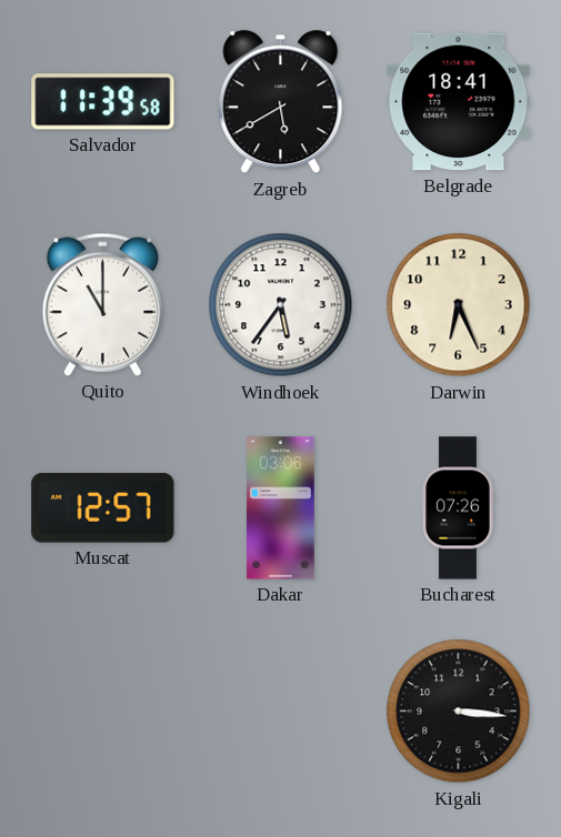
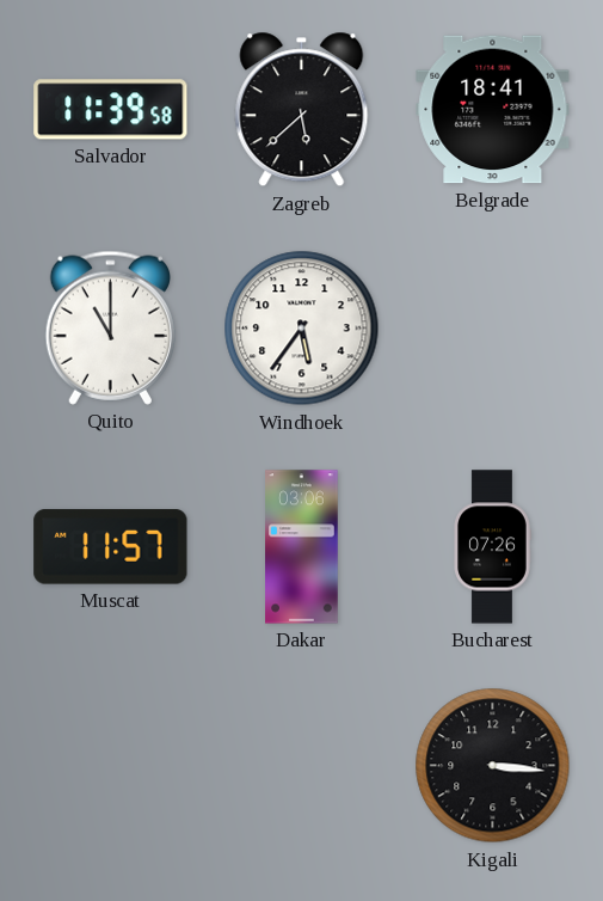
Zagreb: 5:40 -> 5:38
Darwin: 6:26 -> none
Muscat: 12:57 -> 11:57
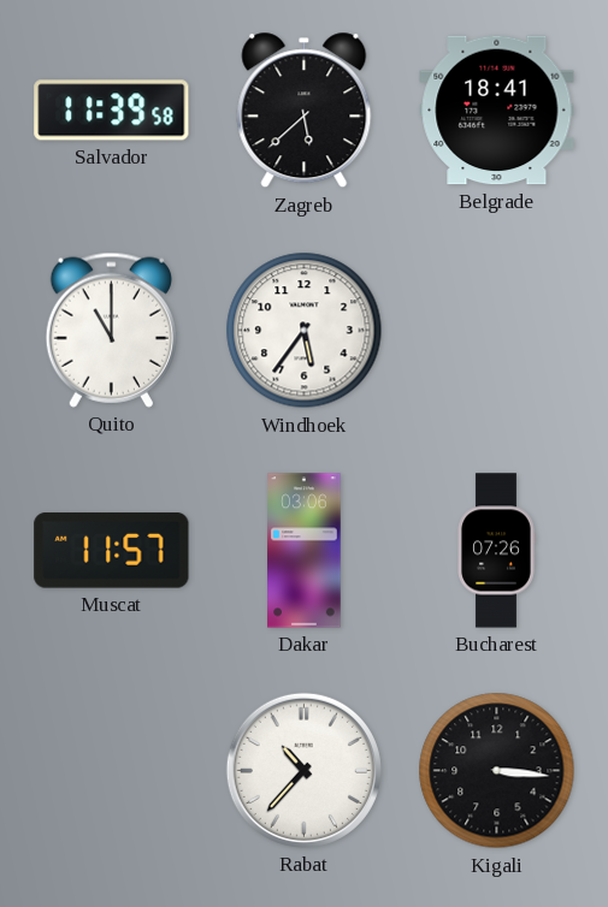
Rabat: none -> 10:37
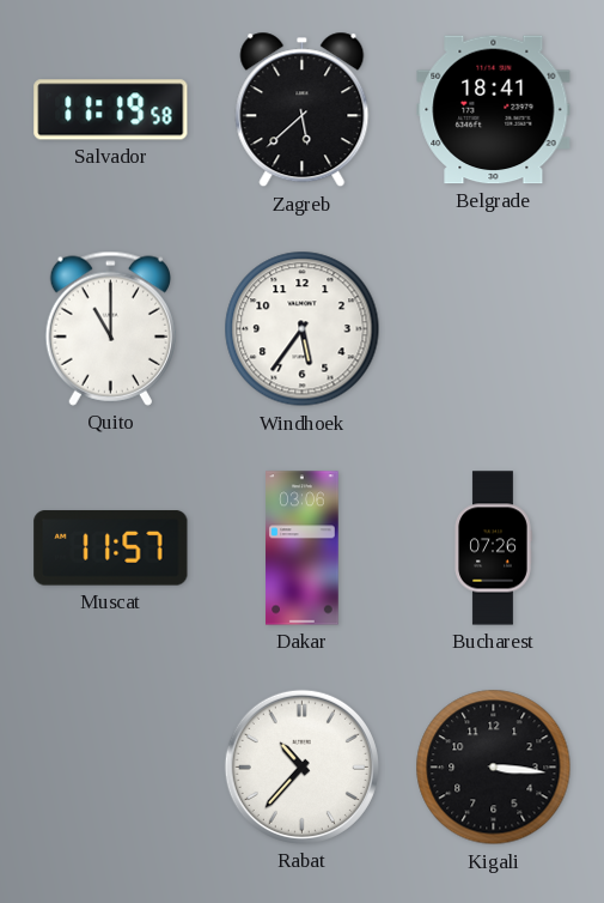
Salvador: 11:39 -> 11:19
